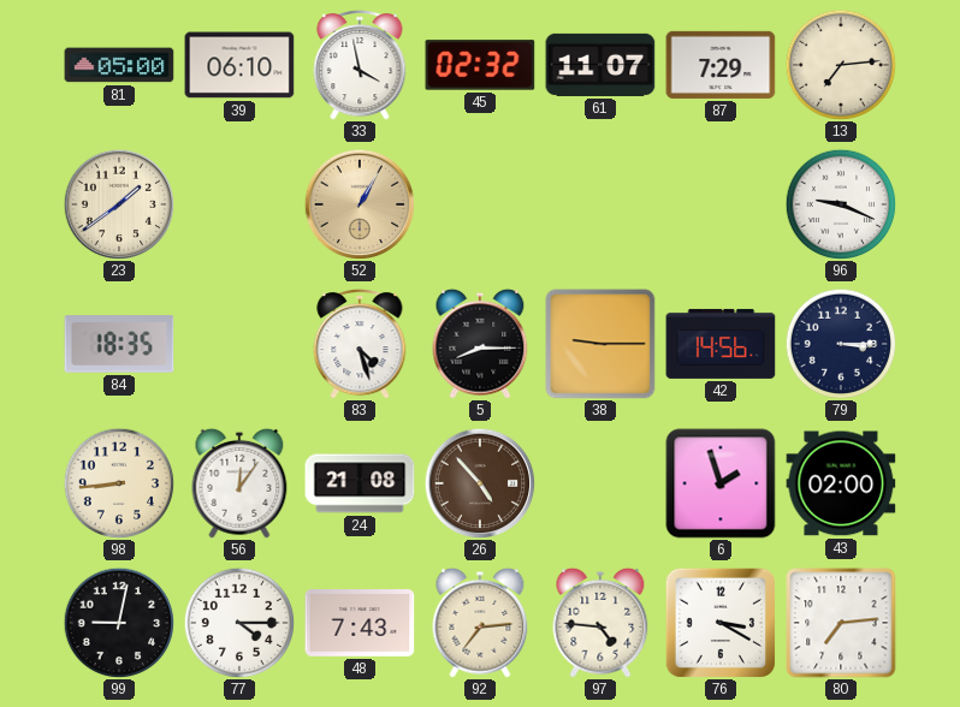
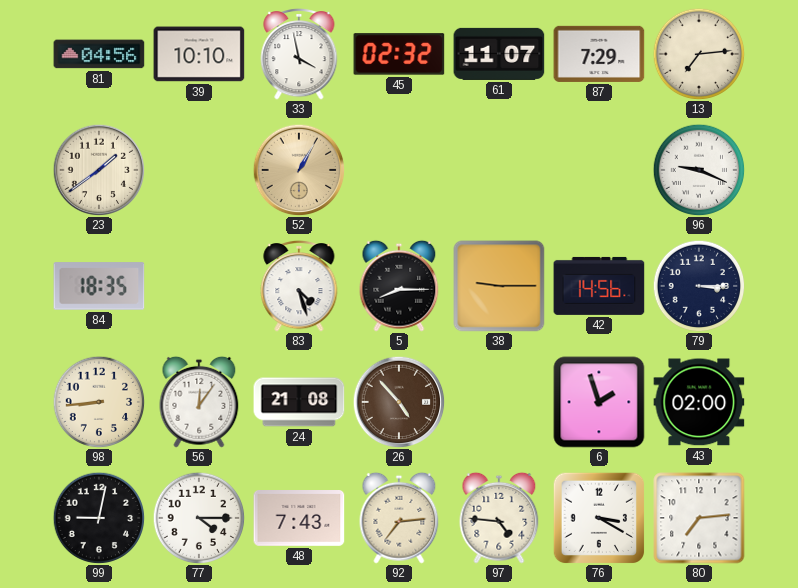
81: 05:00 -> 04:56
39: 06:10 -> 10:10
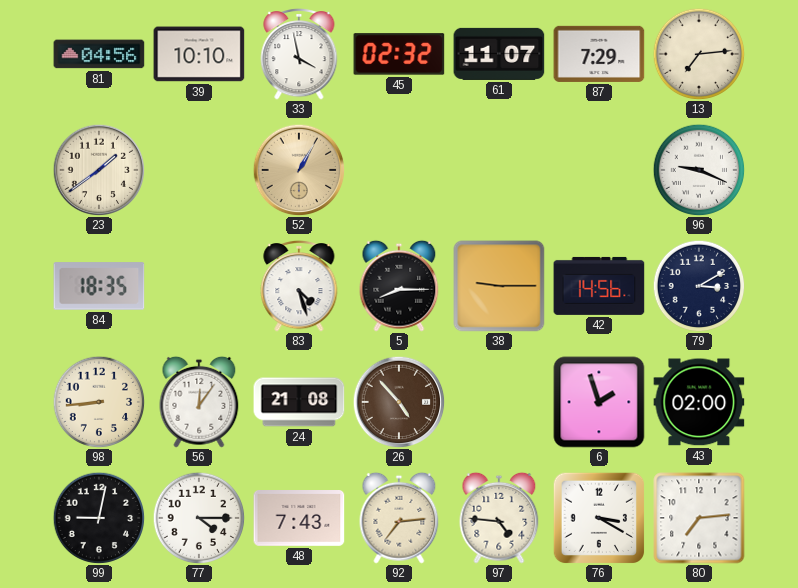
79: 3:15 -> 3:10
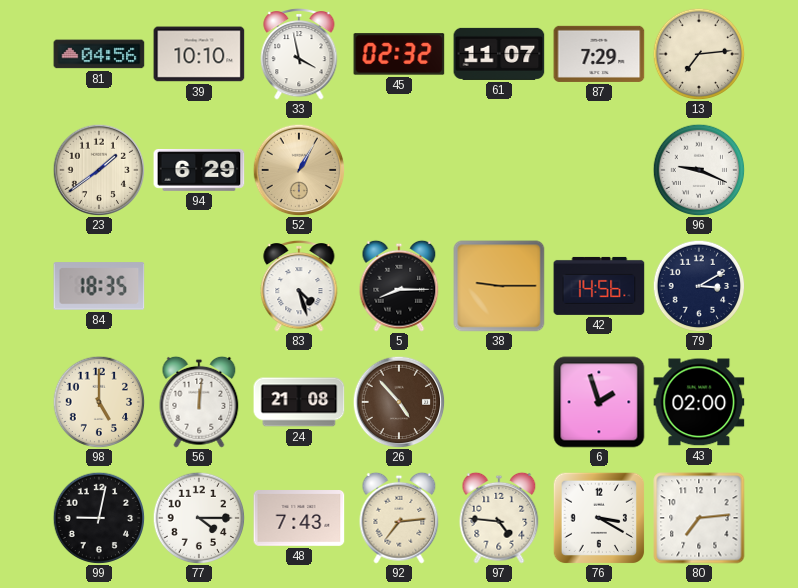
94: none -> 6:29
98: 8:44 -> 5:00
56: 12:06 -> 12:01
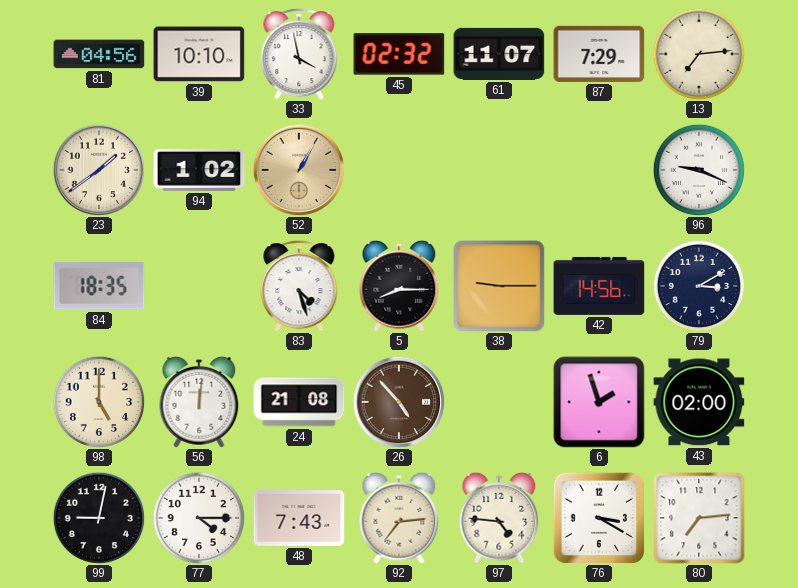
94: 6:29 -> 1:02
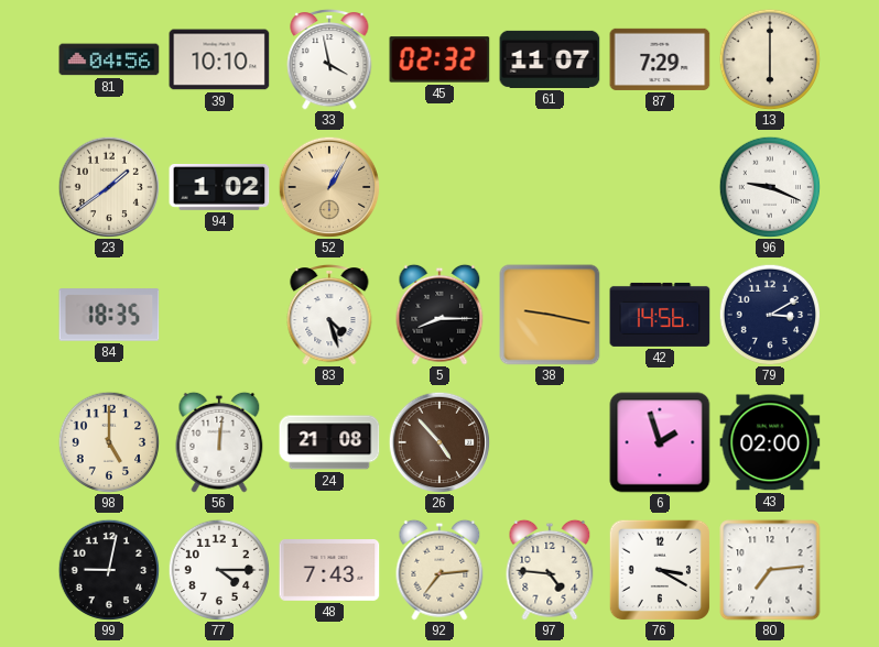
13: 7:14 -> 6:00
38: 9:15 -> 9:17
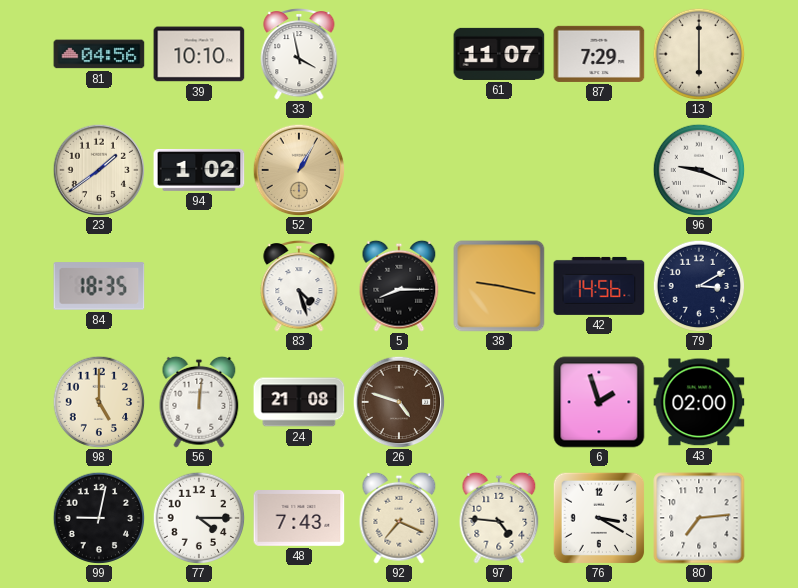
45: 02:32 -> none
26: 4:53 -> 4:48
92: 7:14 -> 7:19
